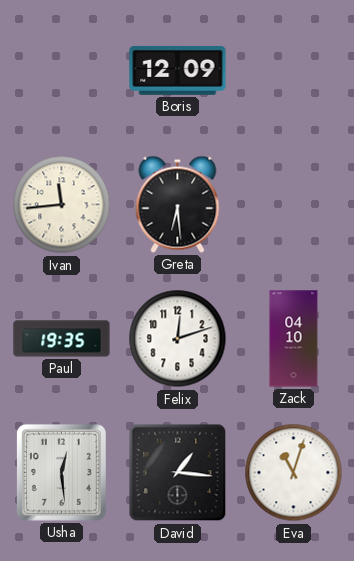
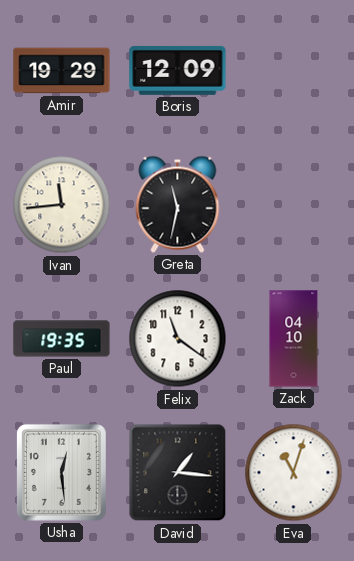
Amir: none -> 19:29
Greta: 6:29 -> 11:32
Felix: 12:12 -> 11:21
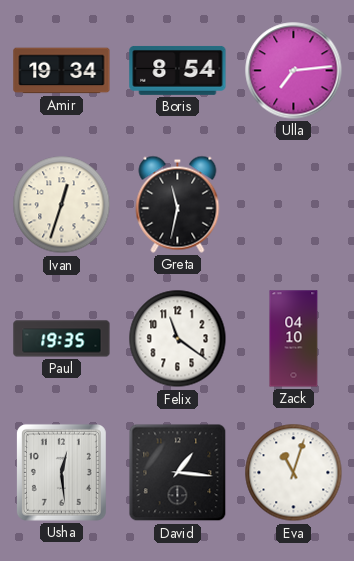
Amir: 19:29 -> 19:34
Boris: 12:09 -> 8:54
Ulla: none -> 7:14
Ivan: 11:44 -> 12:33
